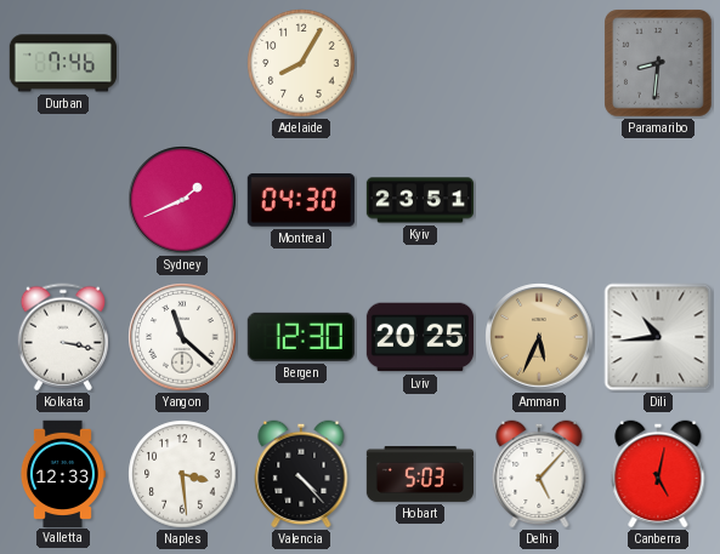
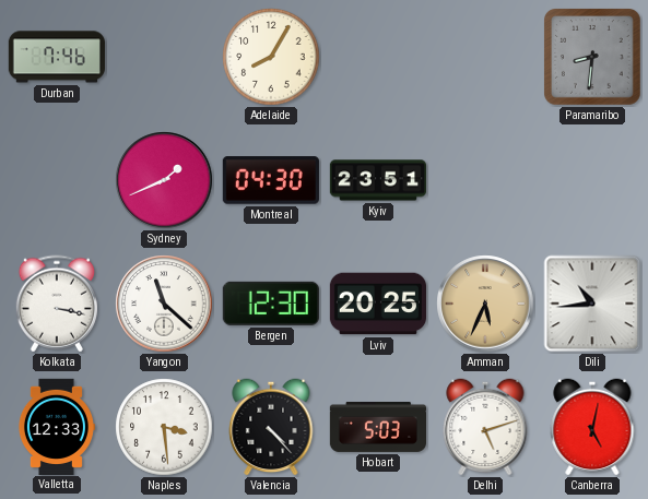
Delhi: 5:07 -> 5:12
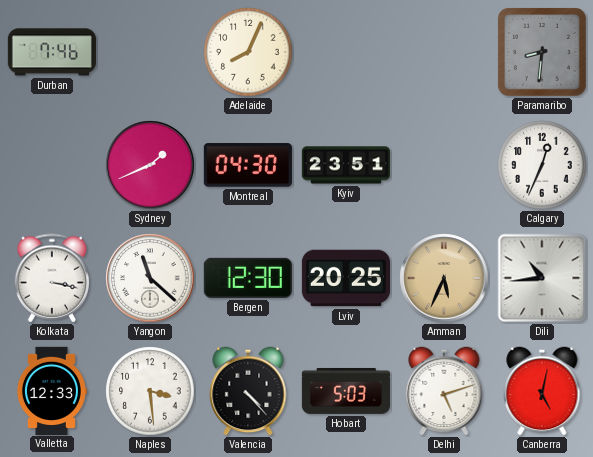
Adelaide: 8:05 -> 8:04
Calgary: none -> 12:34
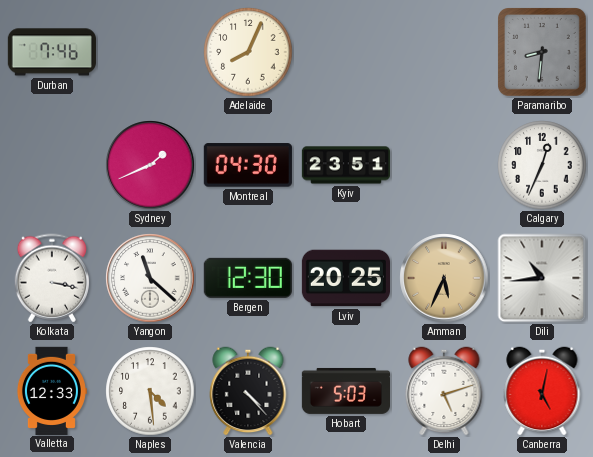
Naples: 3:29 -> 4:29
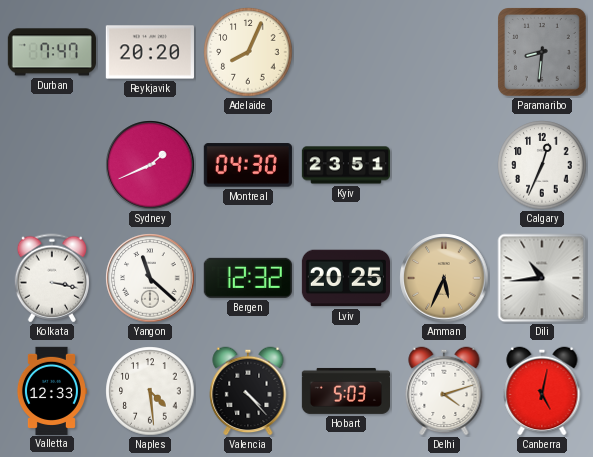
Durban: 7:46 -> 7:47
Reykjavik: none -> 20:20
Bergen: 12:30 -> 12:32
Delhi: 5:12 -> 4:12
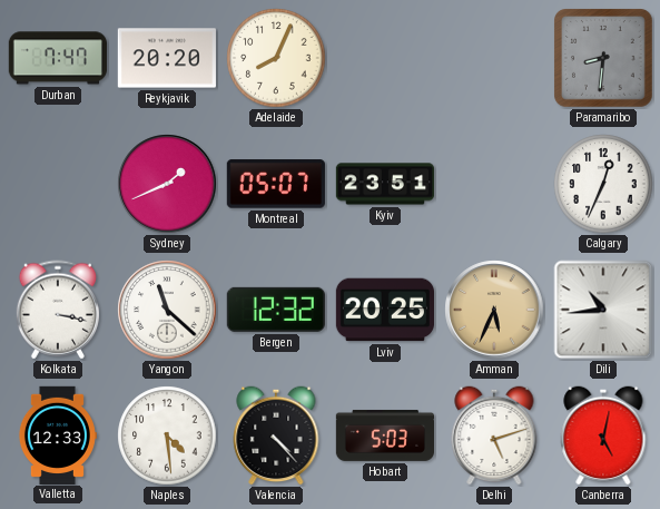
Montreal: 04:30 -> 05:07
Delhi: 4:12 -> 5:12
